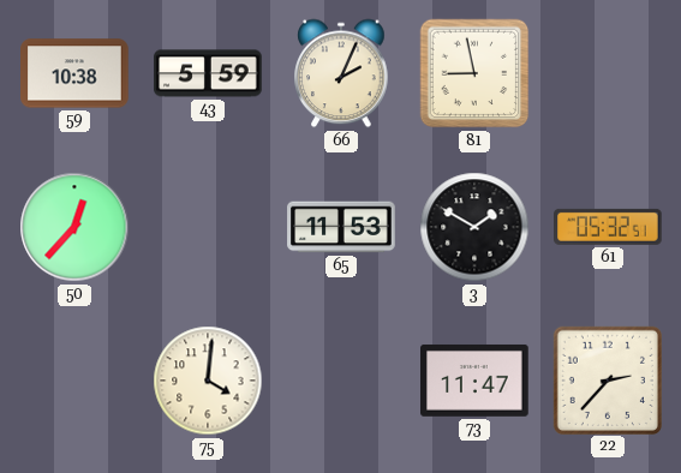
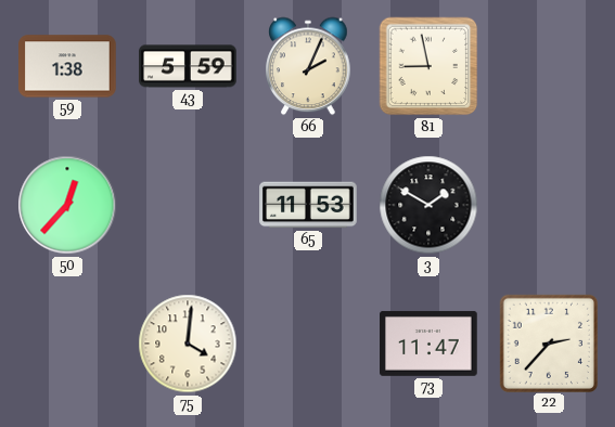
59: 10:38 -> 1:38
61: 05:32 -> none
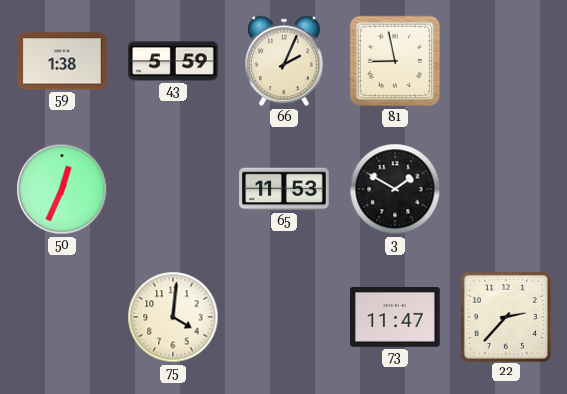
50: 12:37 -> 12:34
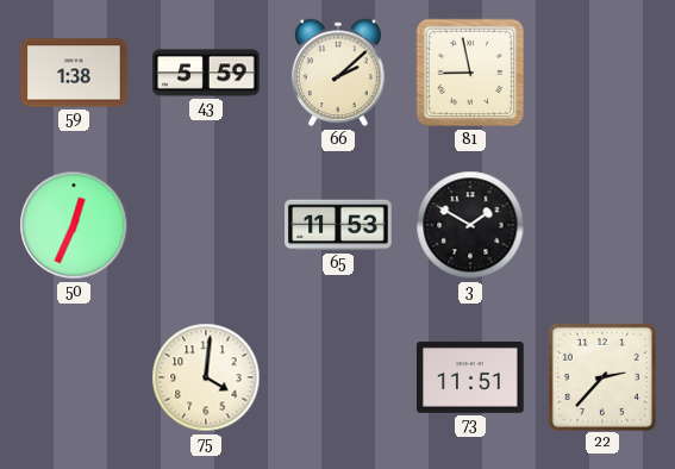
66: 2:04 -> 2:08
73: 11:47 -> 11:51
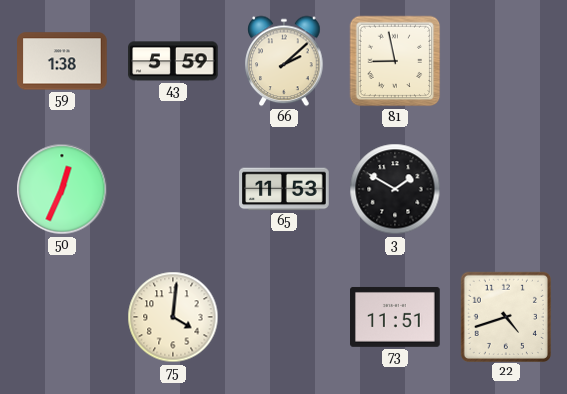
22: 2:37 -> 4:42
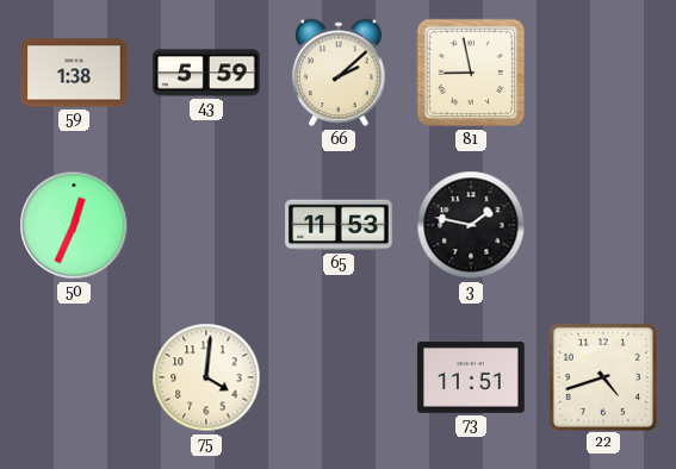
3: 1:50 -> 1:47
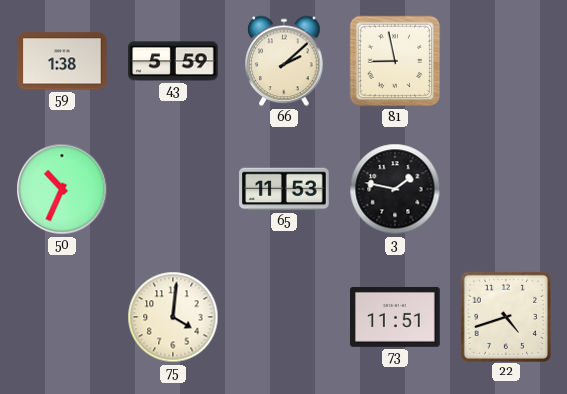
50: 12:34 -> 10:34
